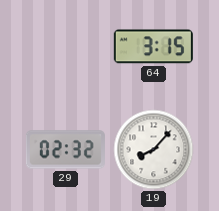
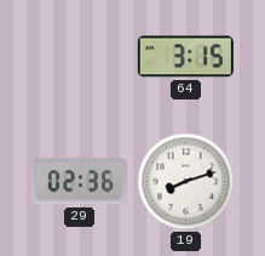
29: 02:32 -> 02:36
19: 8:07 -> 8:12
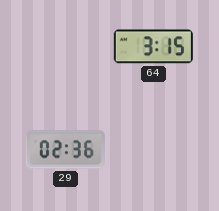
19: 8:12 -> none
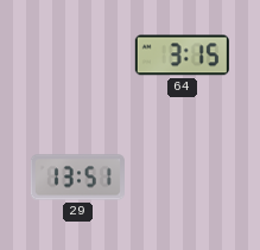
29: 02:36 -> 13:51
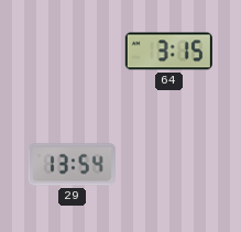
29: 13:51 -> 13:54
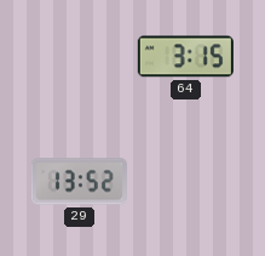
29: 13:54 -> 13:52
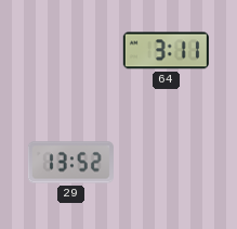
64: 3:15 -> 3:11
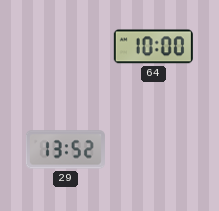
64: 3:11 -> 10:00
